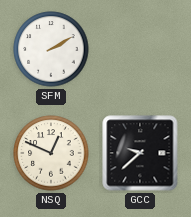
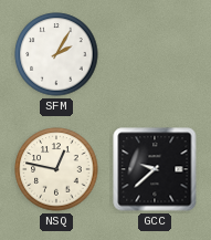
SFM: 2:10 -> 2:05
NSQ: 12:49 -> 12:47
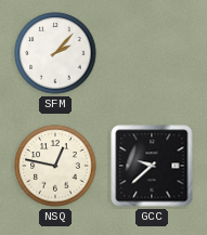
SFM: 2:05 -> 2:07
